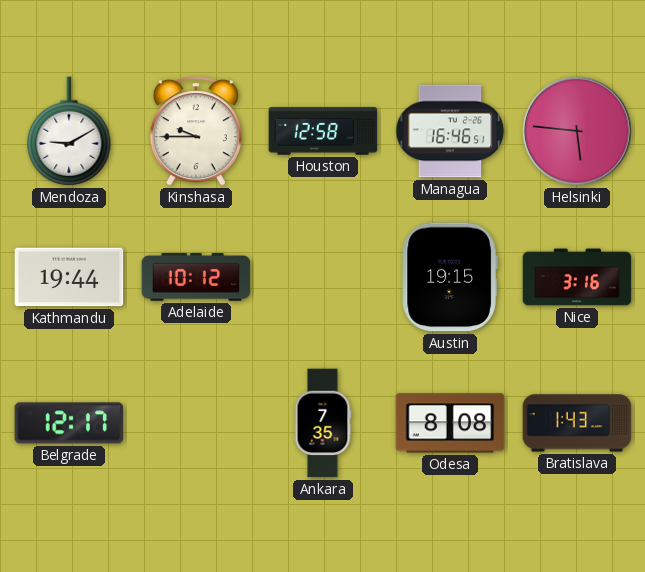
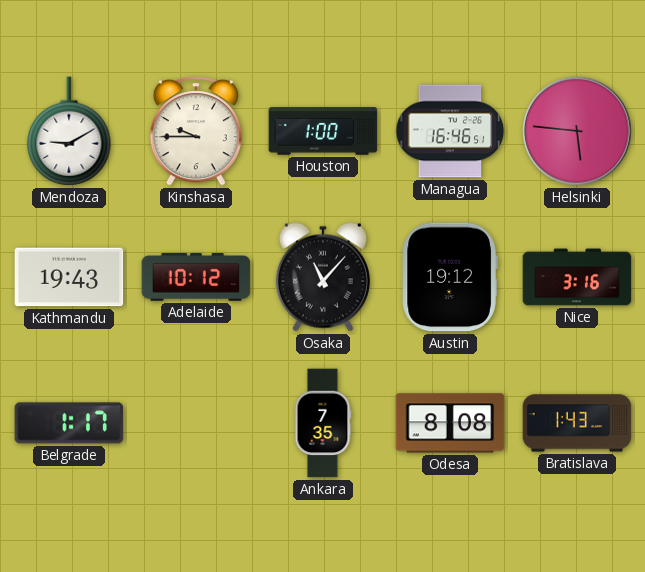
Houston: 12:58 -> 1:00
Kathmandu: 19:44 -> 19:43
Osaka: none -> 11:07
Austin: 19:15 -> 19:12
Belgrade: 12:17 -> 1:17
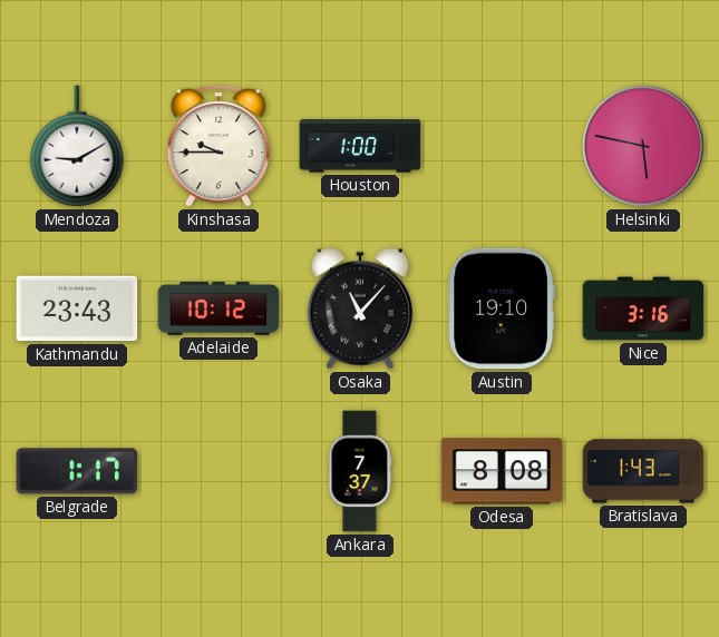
Managua: 16:46 -> none
Helsinki: 5:46 -> 5:47
Kathmandu: 19:43 -> 23:43
Austin: 19:12 -> 19:10
Ankara: 7:35 -> 7:37
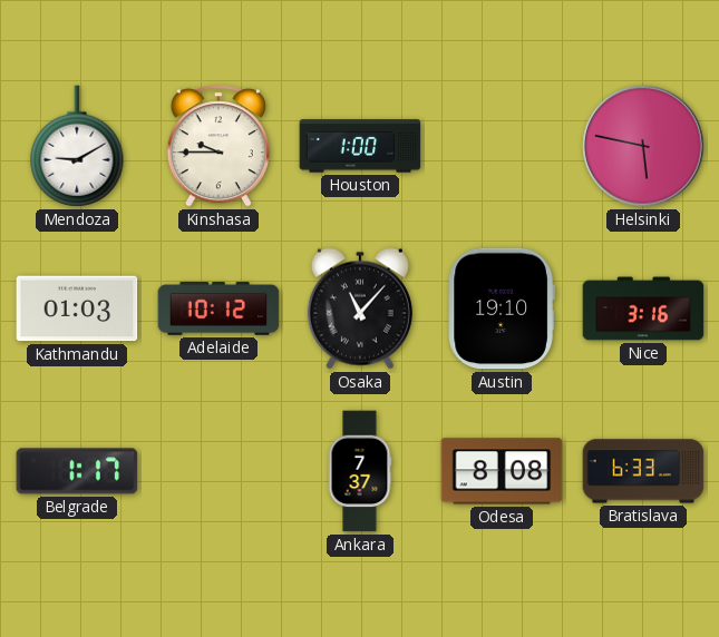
Kathmandu: 23:43 -> 01:03
Bratislava: 1:43 -> 6:33
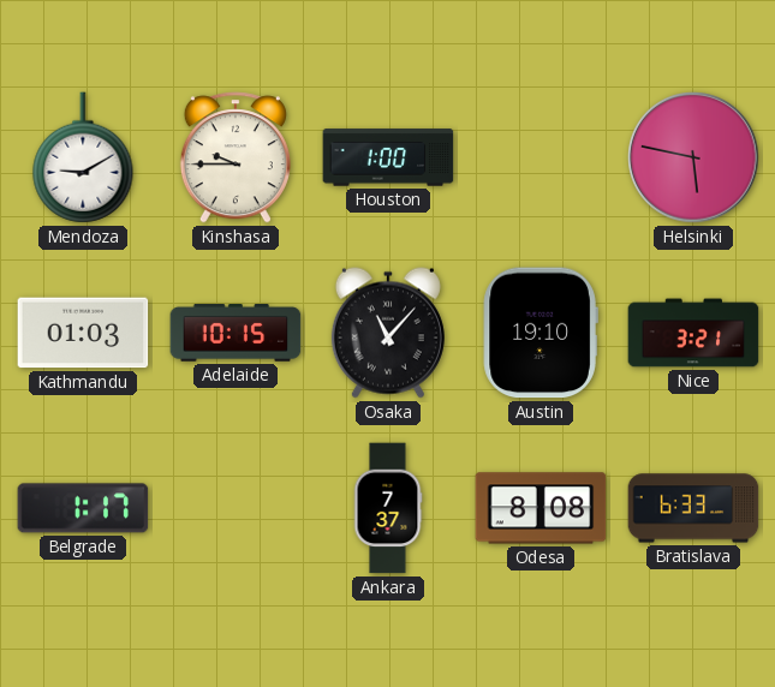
Adelaide: 10:12 -> 10:15
Nice: 3:16 -> 3:21
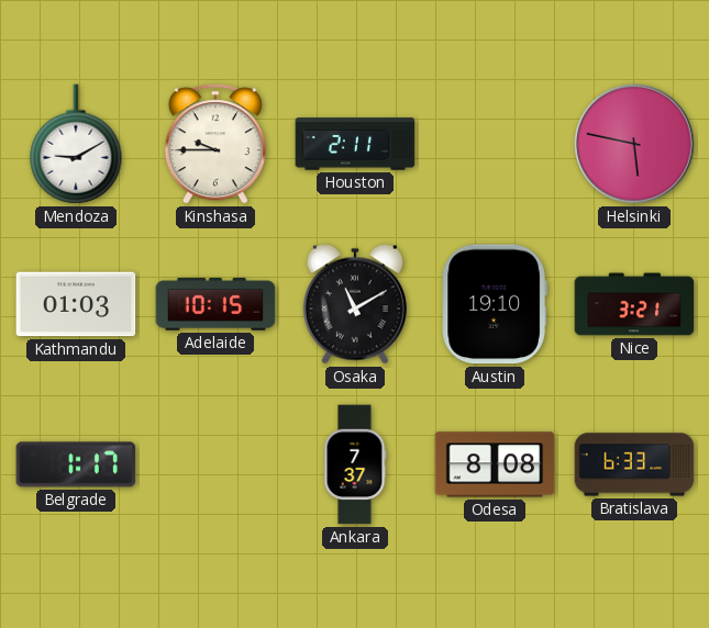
Houston: 1:00 -> 2:11
Osaka: 11:07 -> 11:10
